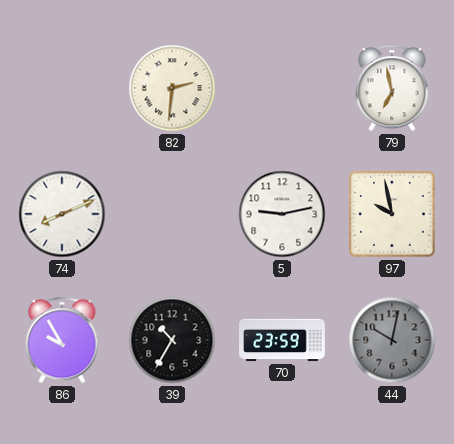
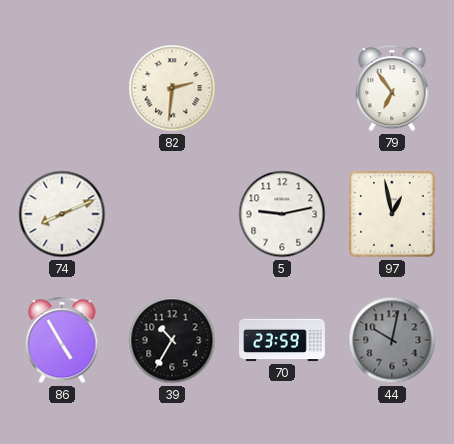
79: 6:58 -> 6:54
97: 9:58 -> 12:58
86: 9:55 -> 4:55
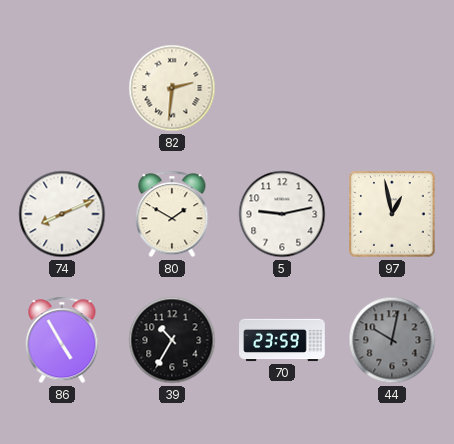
79: 6:54 -> none
80: none -> 1:50
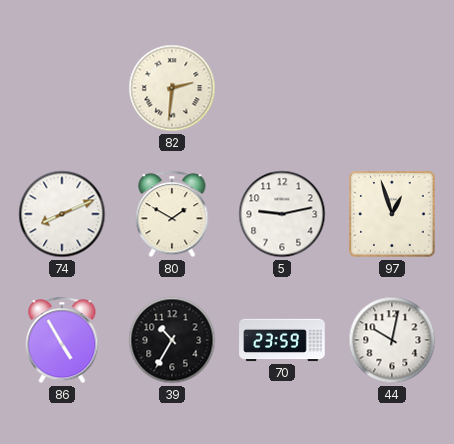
97: 12:58 -> 12:57
44 dial: grey -> white
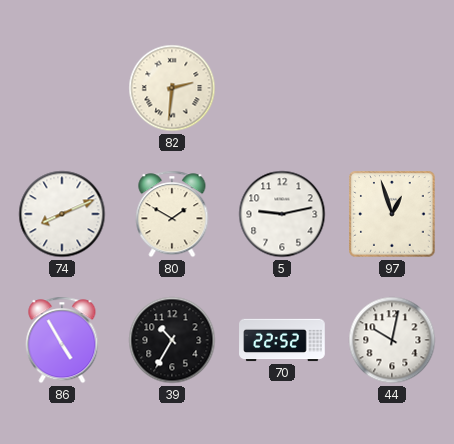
70: 23:59 -> 22:52
